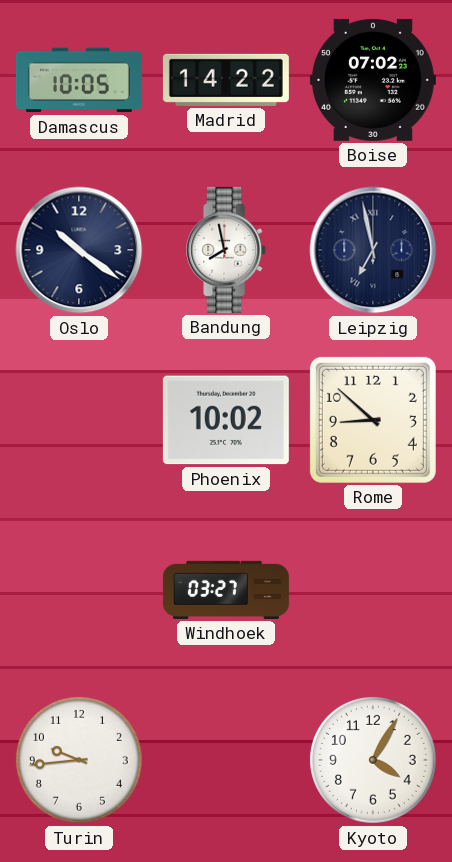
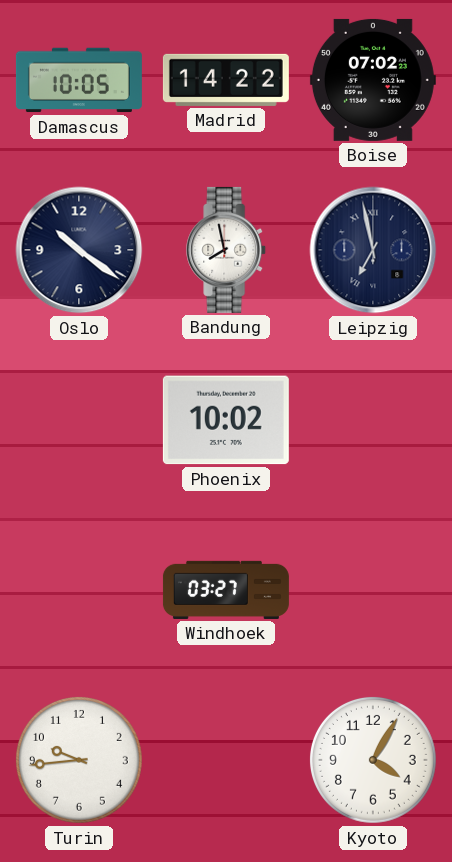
Rome: 8:52 -> none
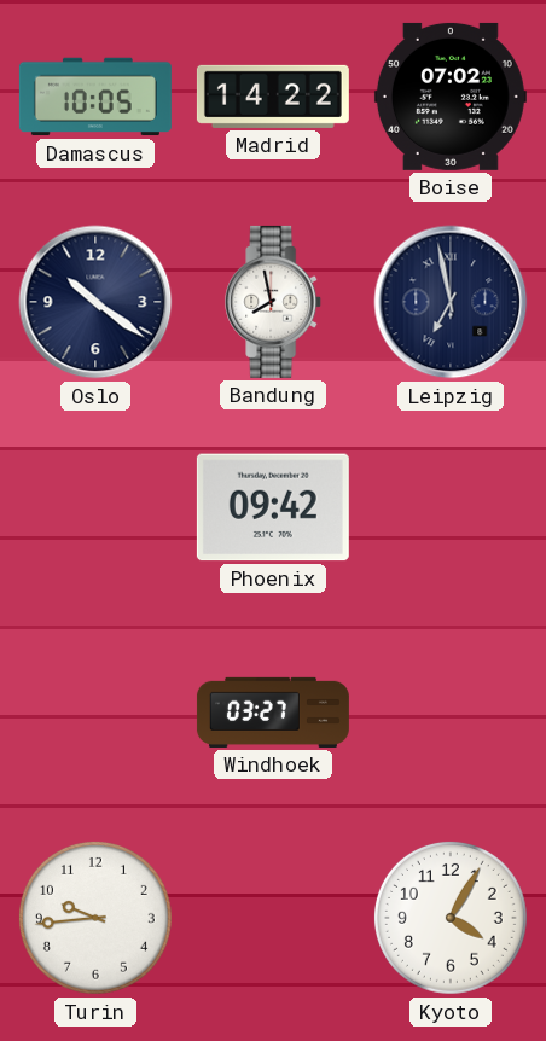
Phoenix: 10:02 -> 09:42
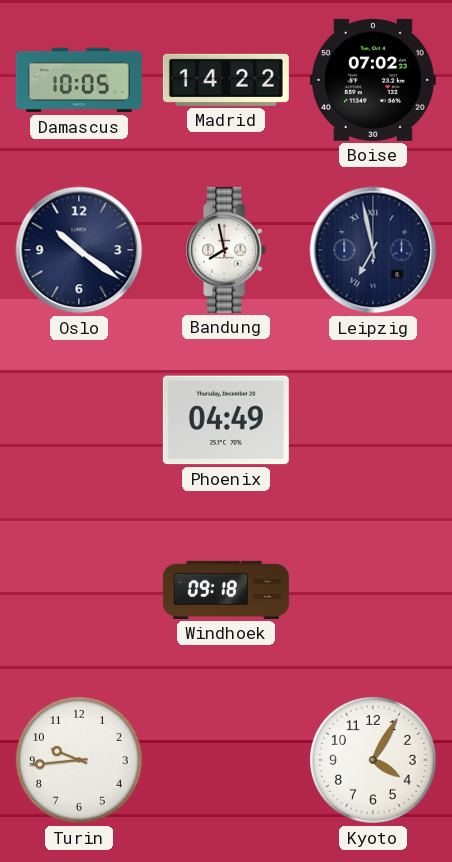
Phoenix: 09:42 -> 04:49
Windhoek: 03:27 -> 09:18
